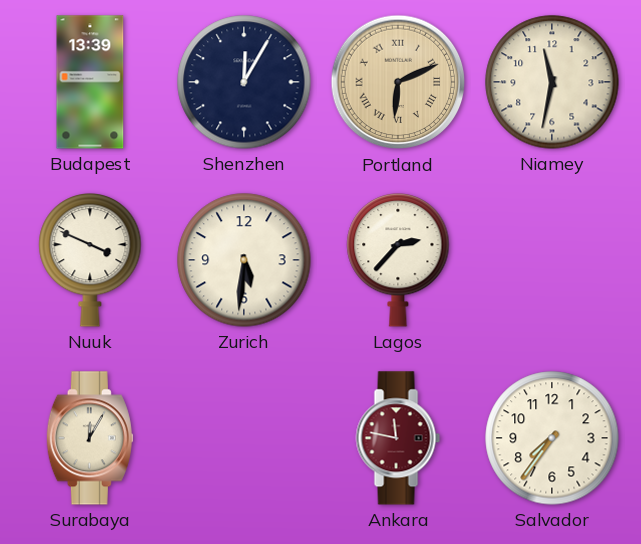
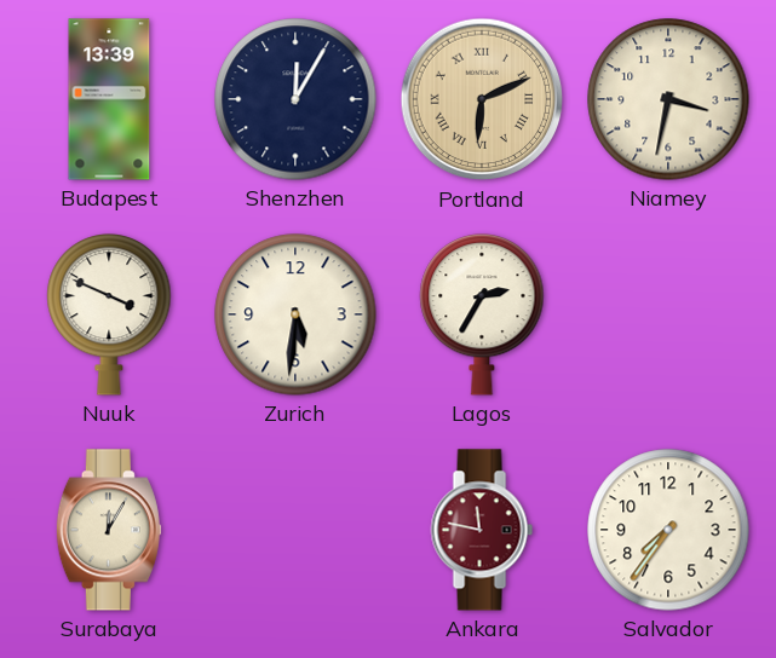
Niamey: 11:32 -> 3:32
Lagos: 2:37 -> 2:35
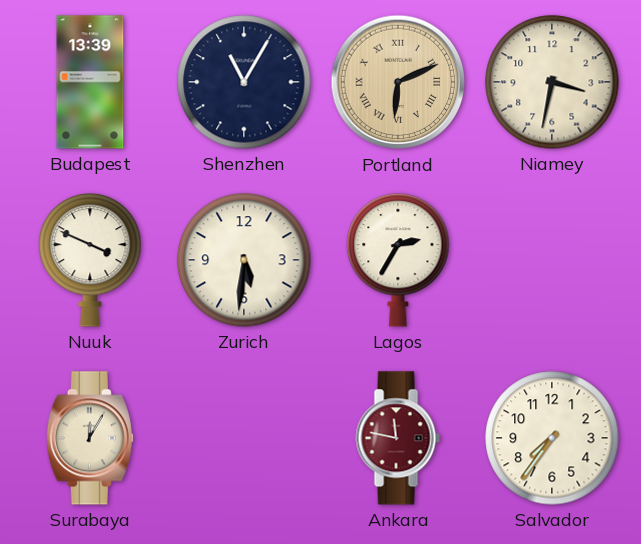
Shenzhen: 12:05 -> 11:05
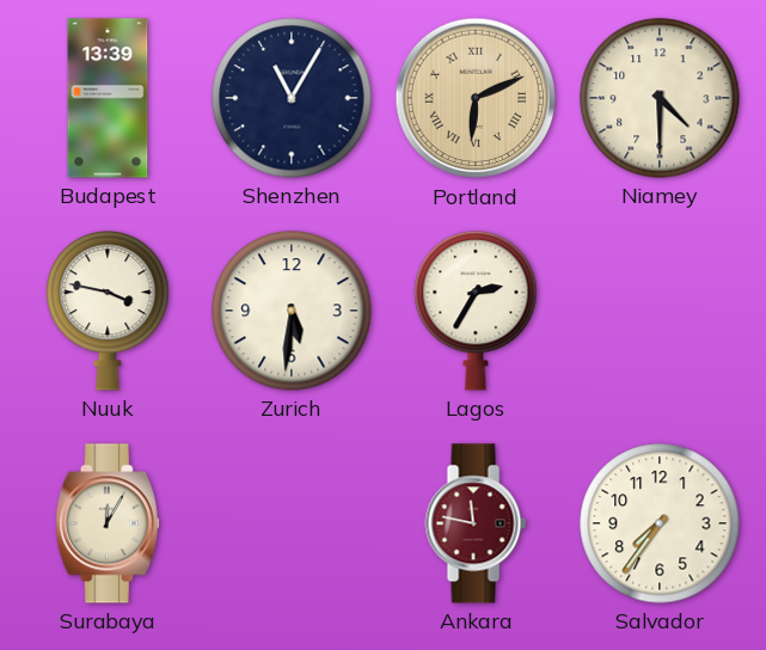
Niamey: 3:32 -> 4:30
Nuuk: 3:49 -> 3:47
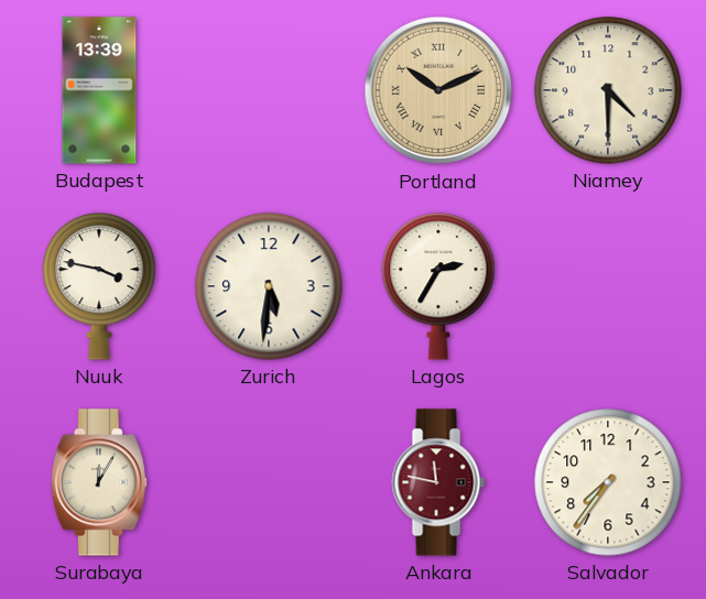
Shenzhen: 11:05 -> none
Portland: 6:11 -> 10:11
